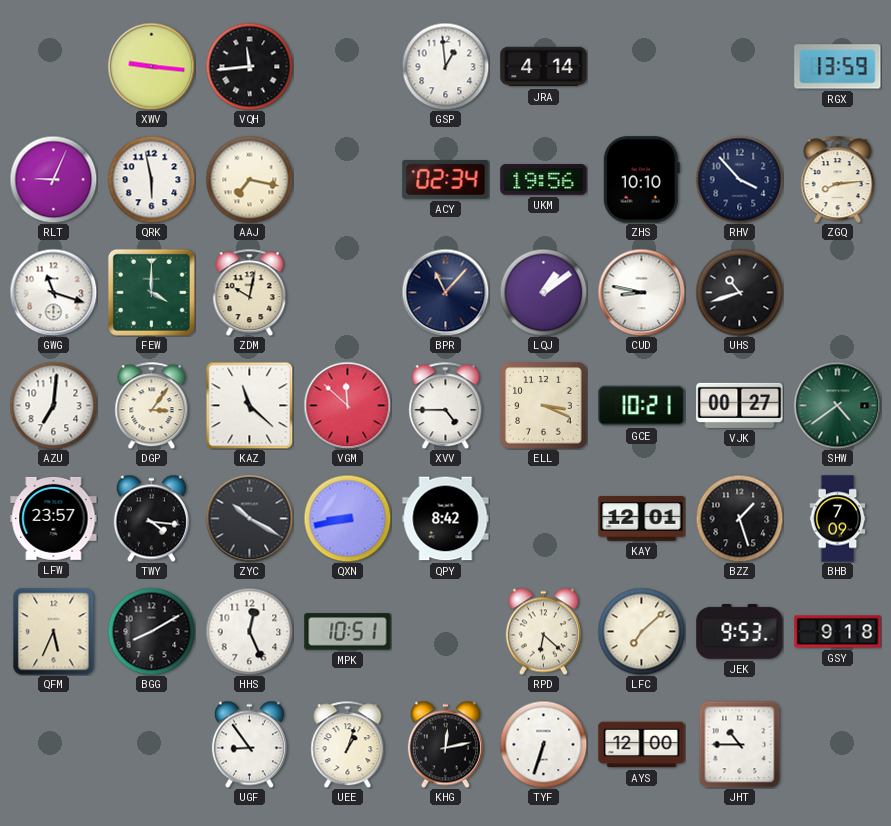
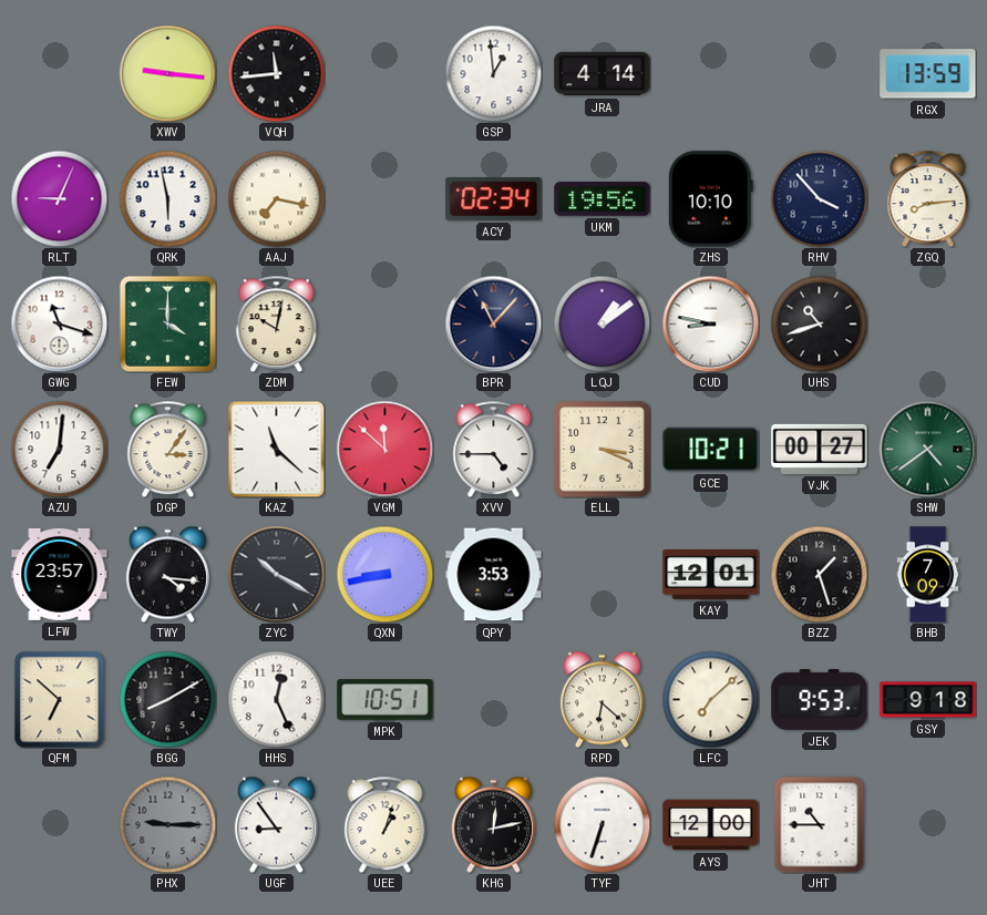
QPY: 8:42 -> 3:53
QFM: 5:34 -> 6:52
PHX: none -> 9:15
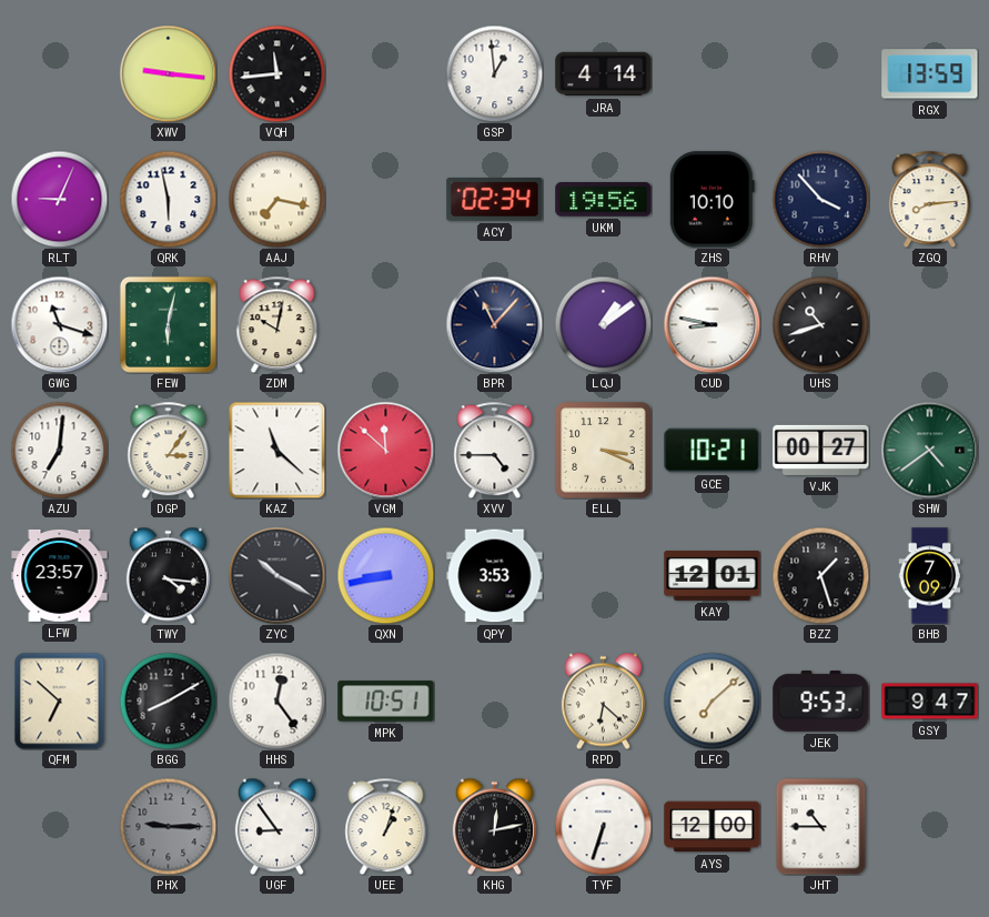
FEW: 4:00 -> 6:02
HHS: 12:26 -> 12:24
GSY: 9:18 -> 9:47
